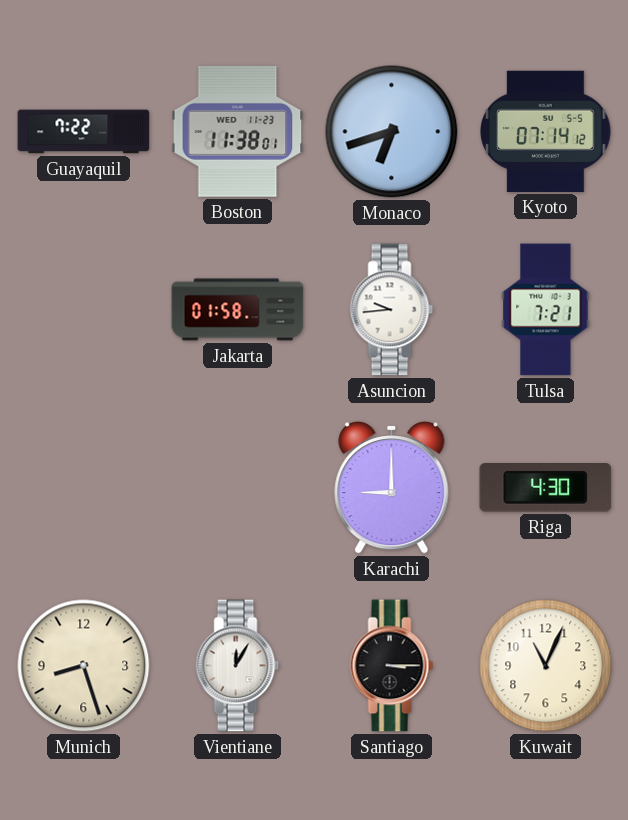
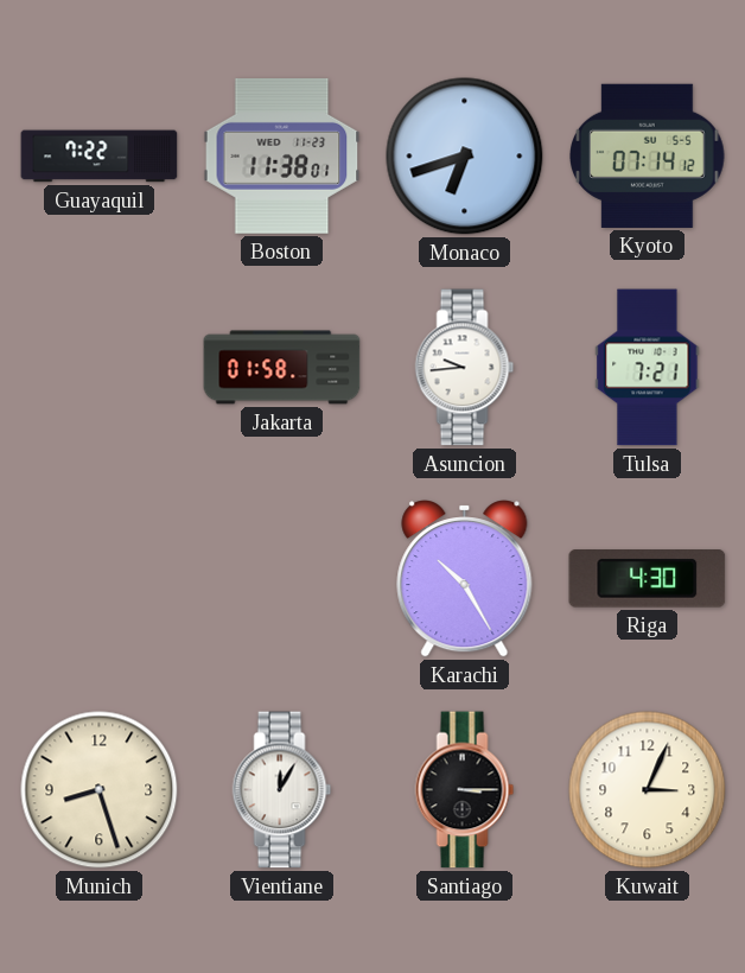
Karachi: 9:00 -> 10:25
Kuwait: 11:04 -> 3:04
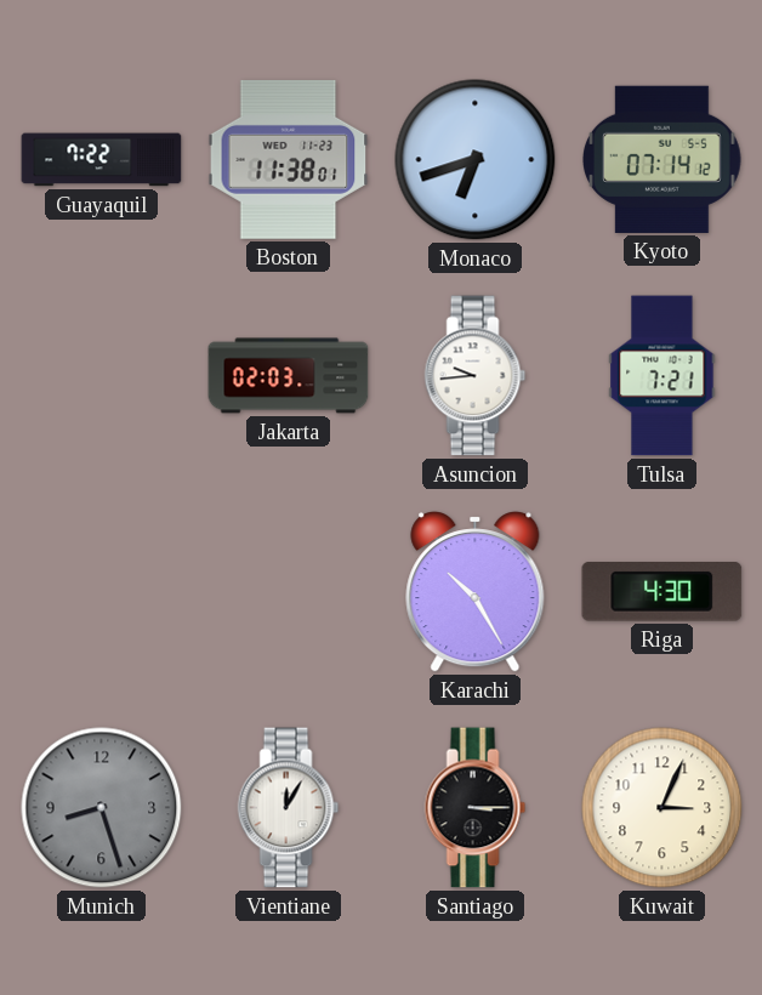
Jakarta: 01:58 -> 02:03
Munich dial: cream -> grey
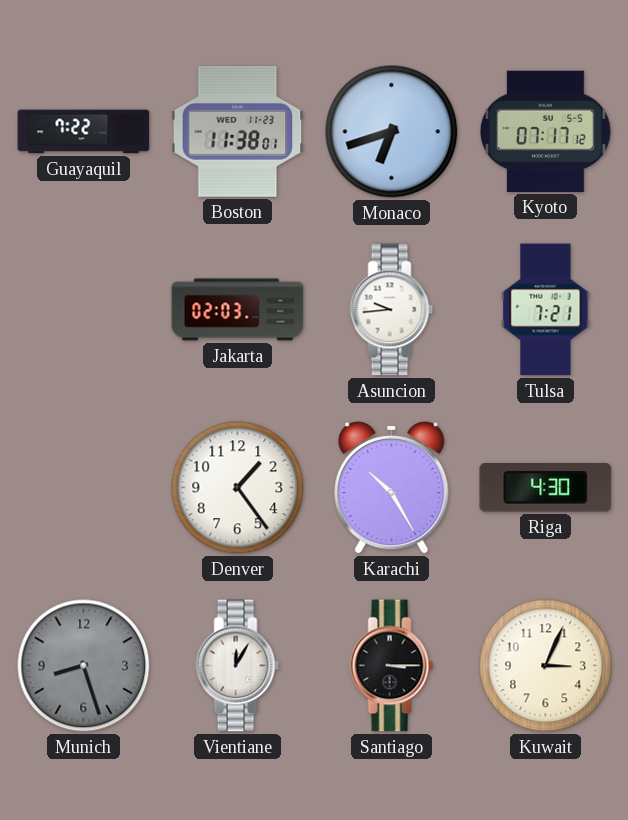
Kyoto: 07:14 -> 07:17
Denver: none -> 1:24
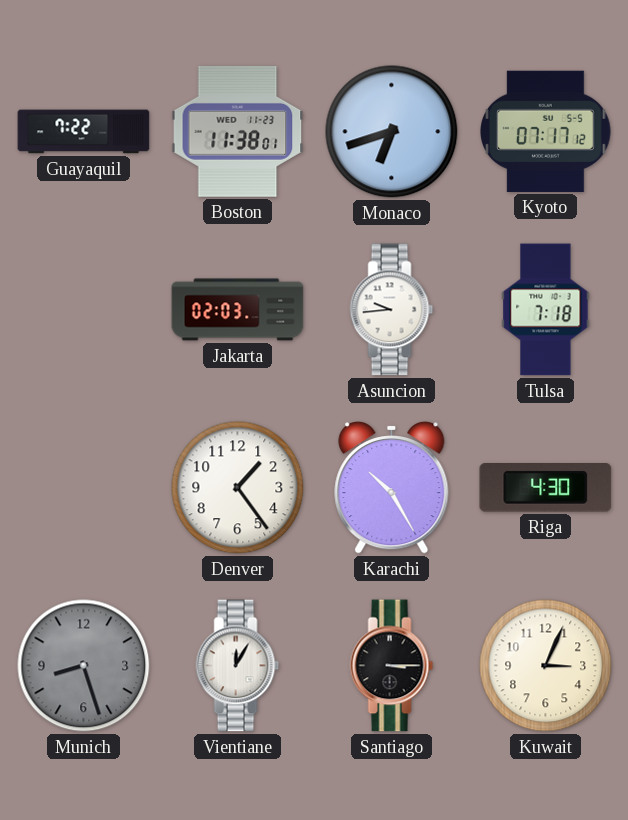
Tulsa: 7:21 -> 7:18
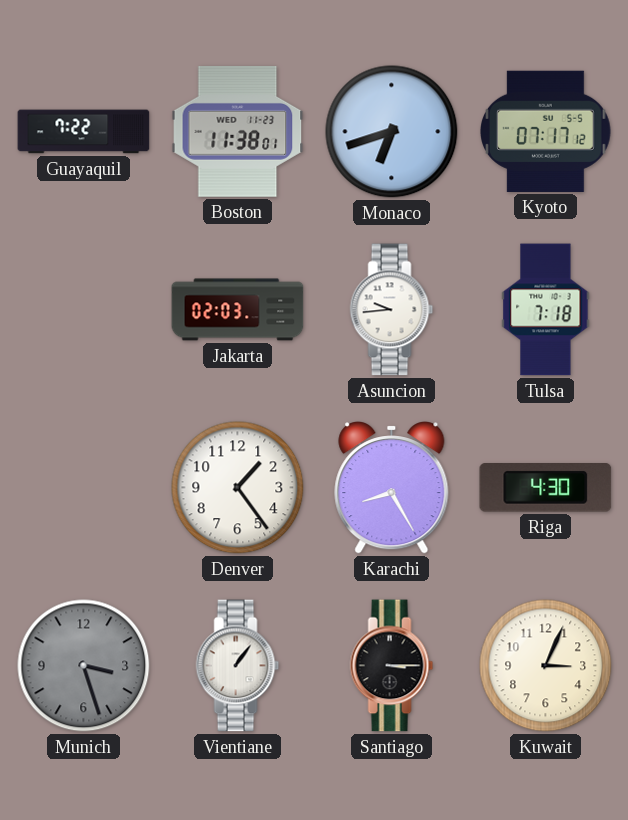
Karachi: 10:25 -> 8:25
Munich: 8:27 -> 3:27
Vientiane: 12:05 -> 1:06
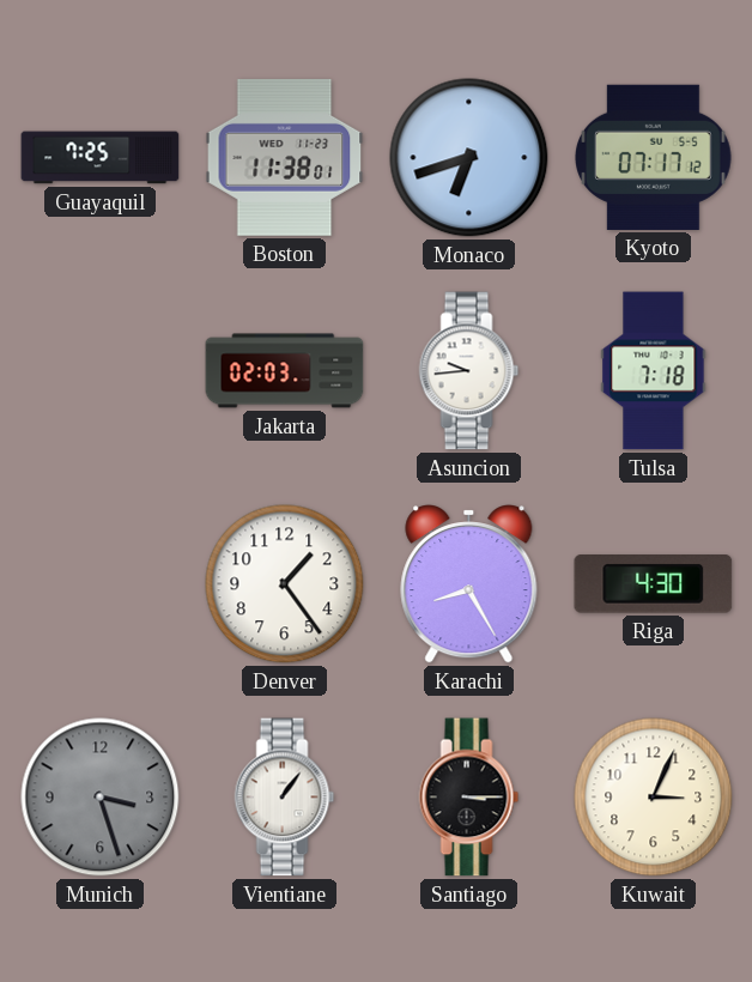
Guayaquil: 7:22 -> 7:25
